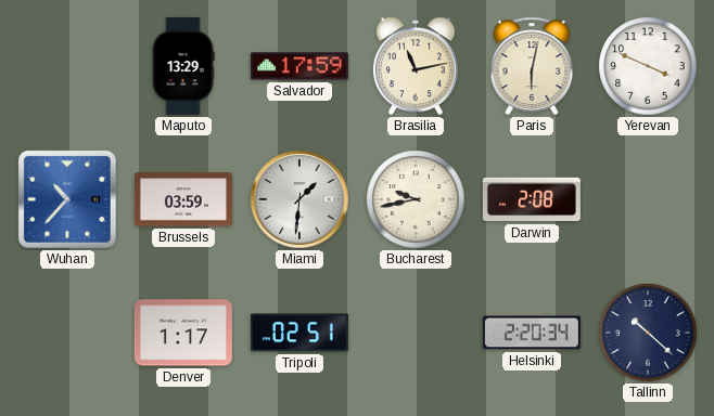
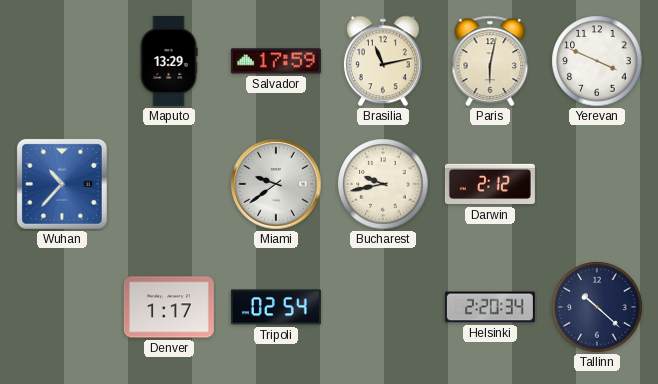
Brussels: 03:59 -> none
Miami: 1:31 -> 9:39
Darwin: 2:08 -> 2:12
Tripoli: 02:51 -> 02:54
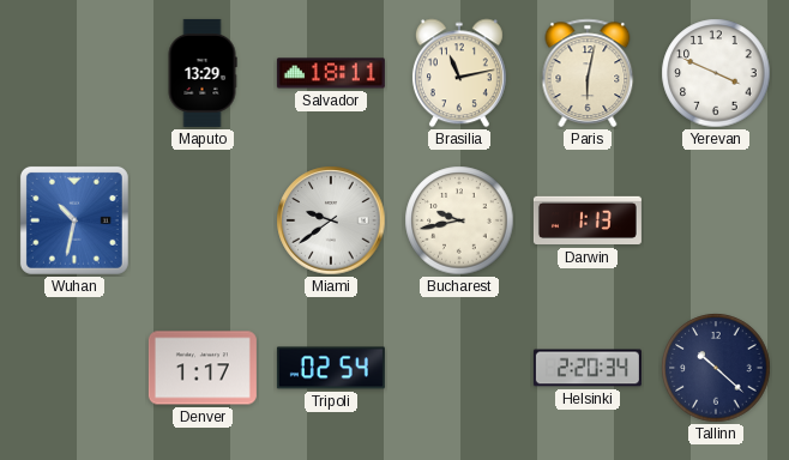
Salvador: 17:59 -> 18:11
Wuhan: 10:37 -> 10:32
Darwin: 2:12 -> 1:13
